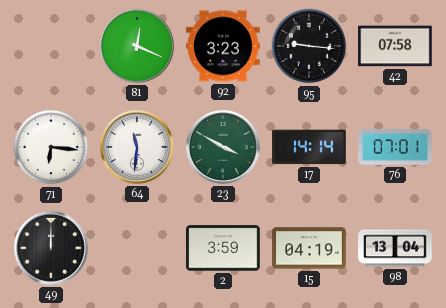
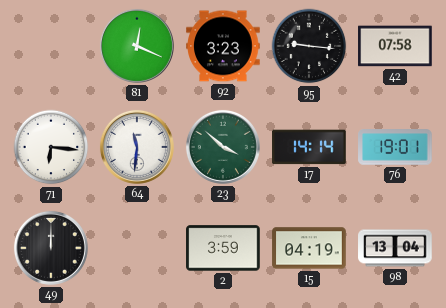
23: 3:50 -> 3:52
76: 07:01 -> 19:01
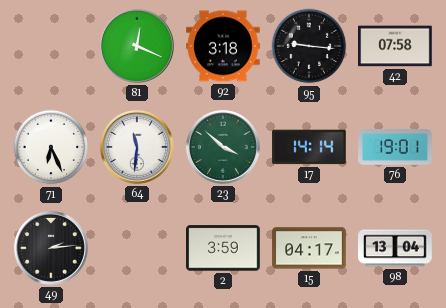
92: 3:23 -> 3:18
71: 6:16 -> 6:26
49: 12:00 -> 2:14
15: 04:19 -> 04:17
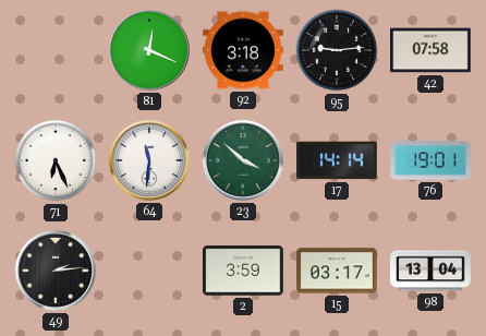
95: 9:16 -> 9:14
15: 04:17 -> 03:17
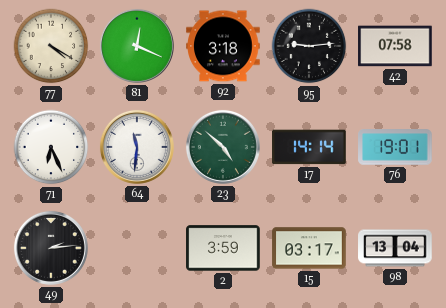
77: none -> 4:20
23: 3:52 -> 4:52
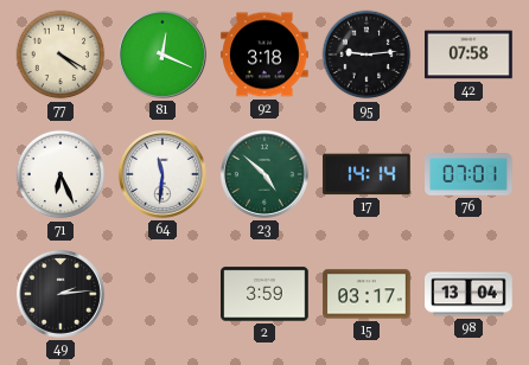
76: 19:01 -> 07:01
